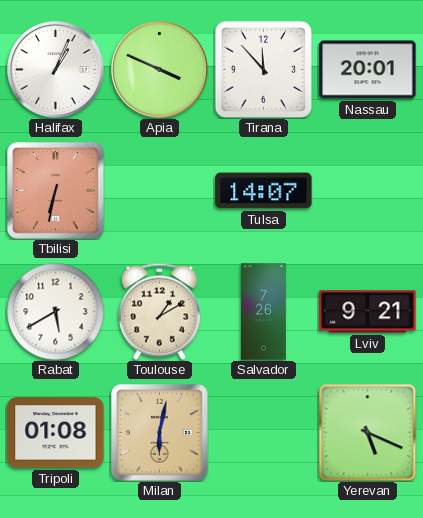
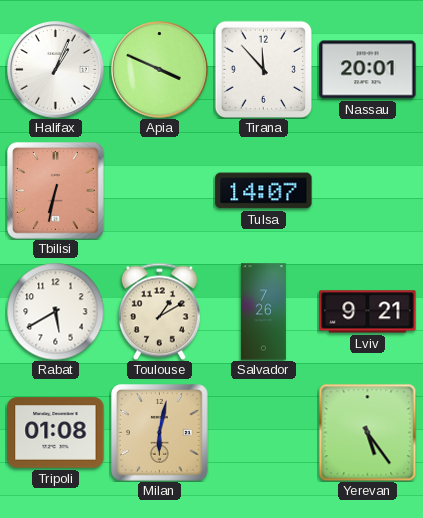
Yerevan: 5:19 -> 5:24
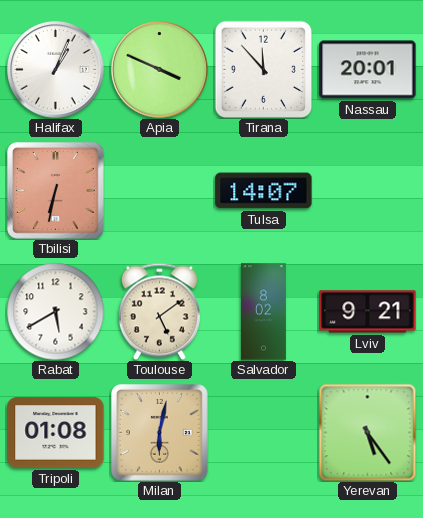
Toulouse: 1:10 -> 5:09
Salvador: 7:26 -> 8:02
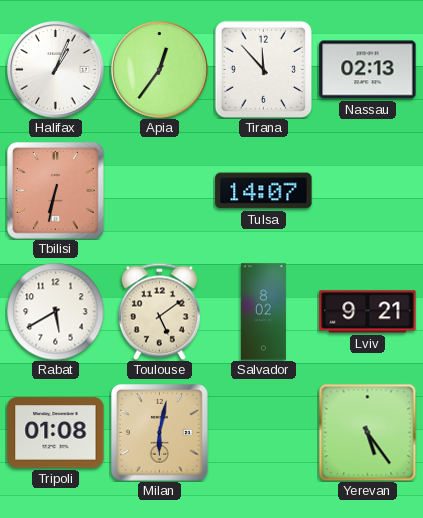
Apia: 3:49 -> 12:36
Nassau: 20:01 -> 02:13
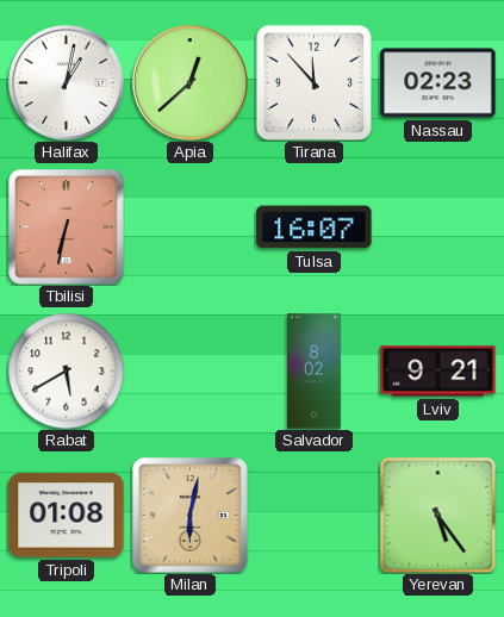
Halifax: 1:04 -> 1:02
Apia: 12:36 -> 12:38
Nassau: 02:13 -> 02:23
Tulsa: 14:07 -> 16:07
Toulouse: 5:09 -> none
